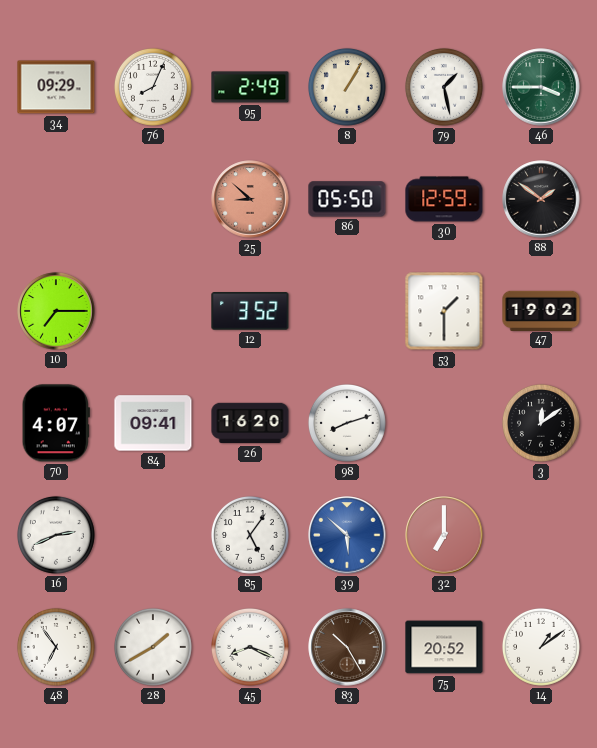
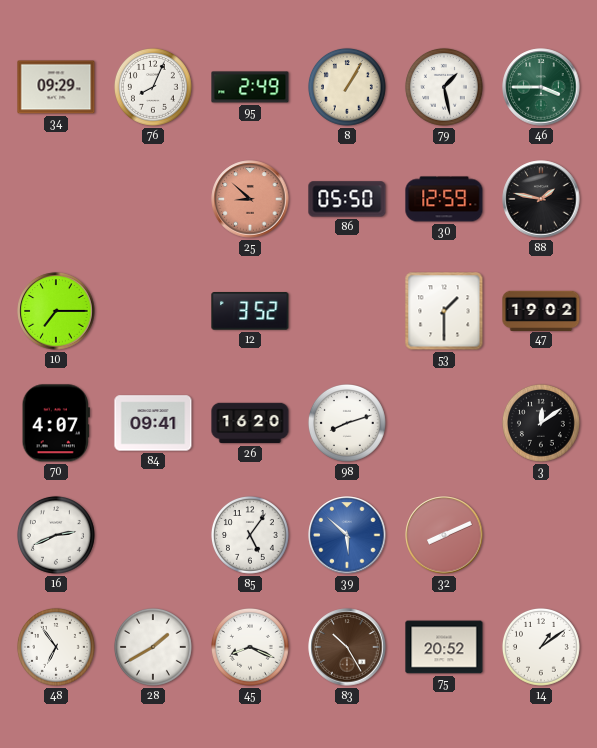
88: 1:51 -> 1:47
32: 7:00 -> 8:11
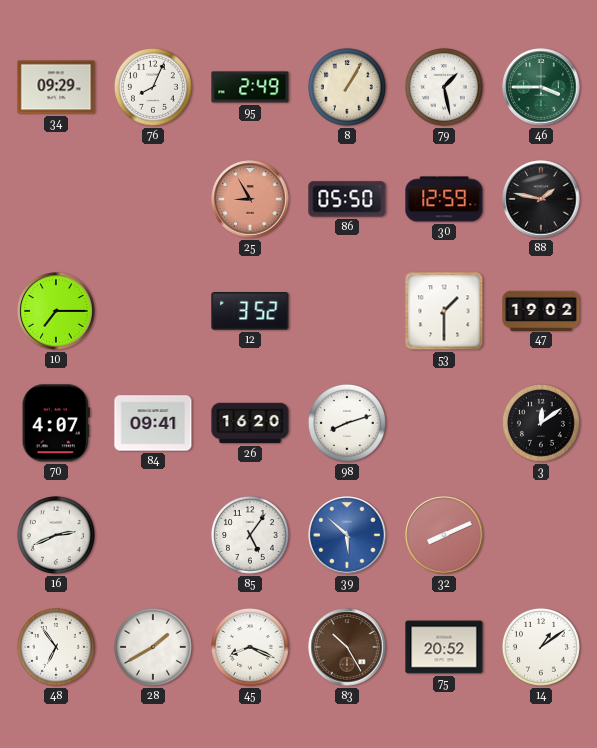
25: 8:52 -> 8:55
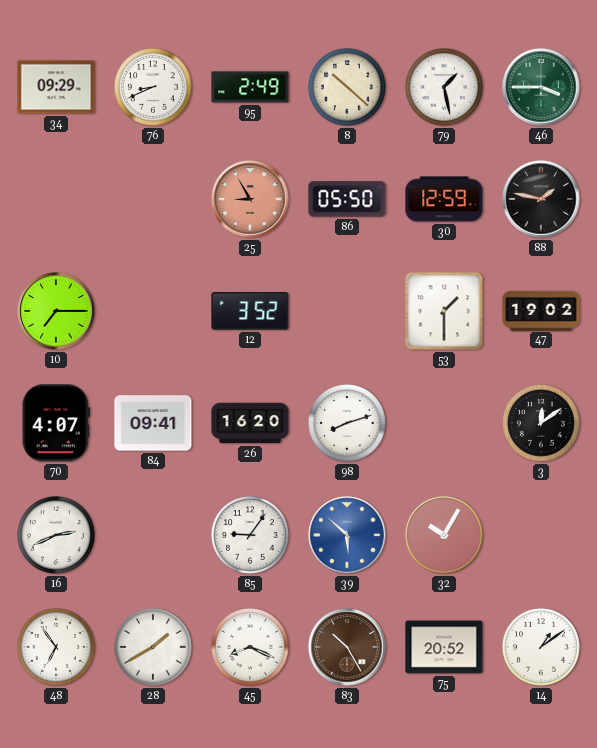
76: 8:04 -> 8:41
8: 1:05 -> 10:22
85: 5:06 -> 9:06
32: 8:11 -> 10:05
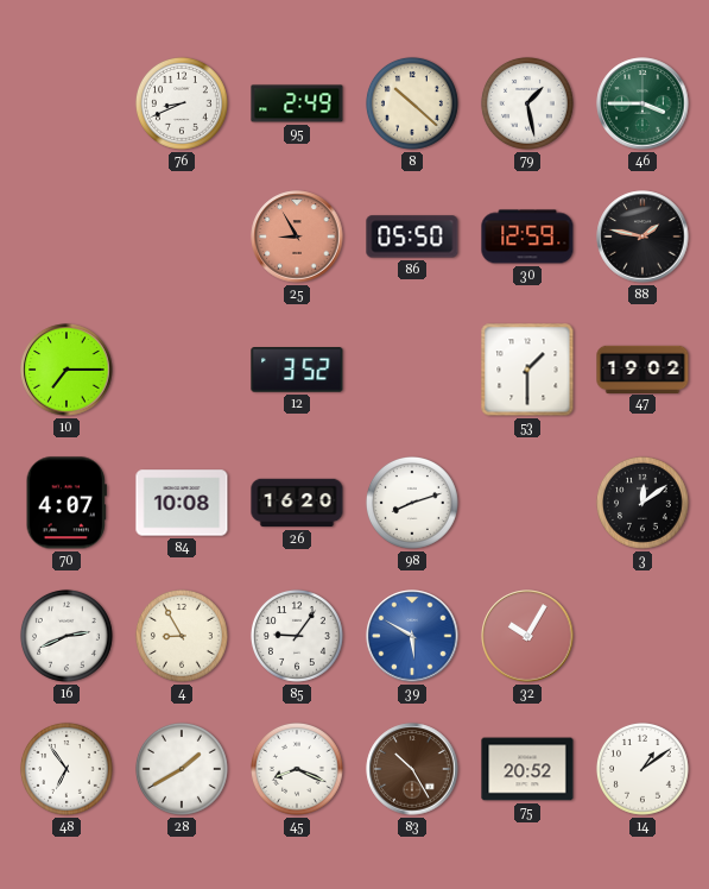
34: 09:29 -> none
84: 09:41 -> 10:08
4: none -> 8:55
39: 5:52 -> 5:50
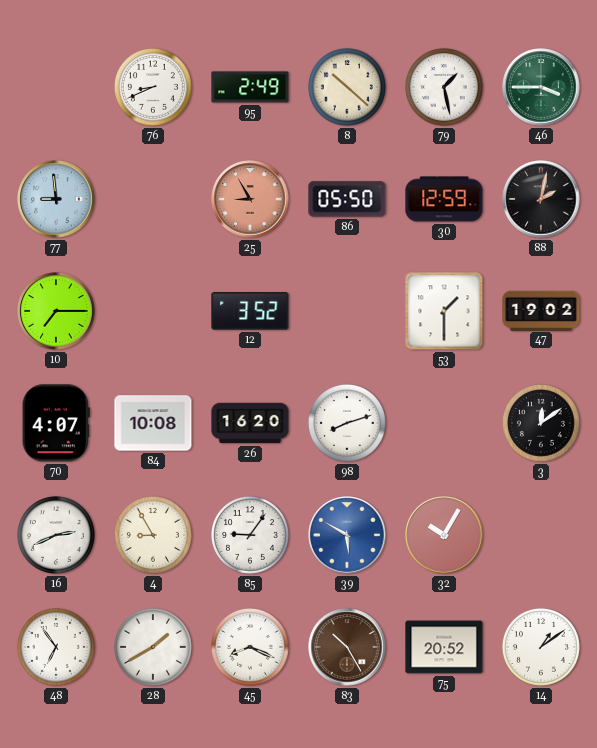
77: none -> 8:59
88: 1:47 -> 2:02
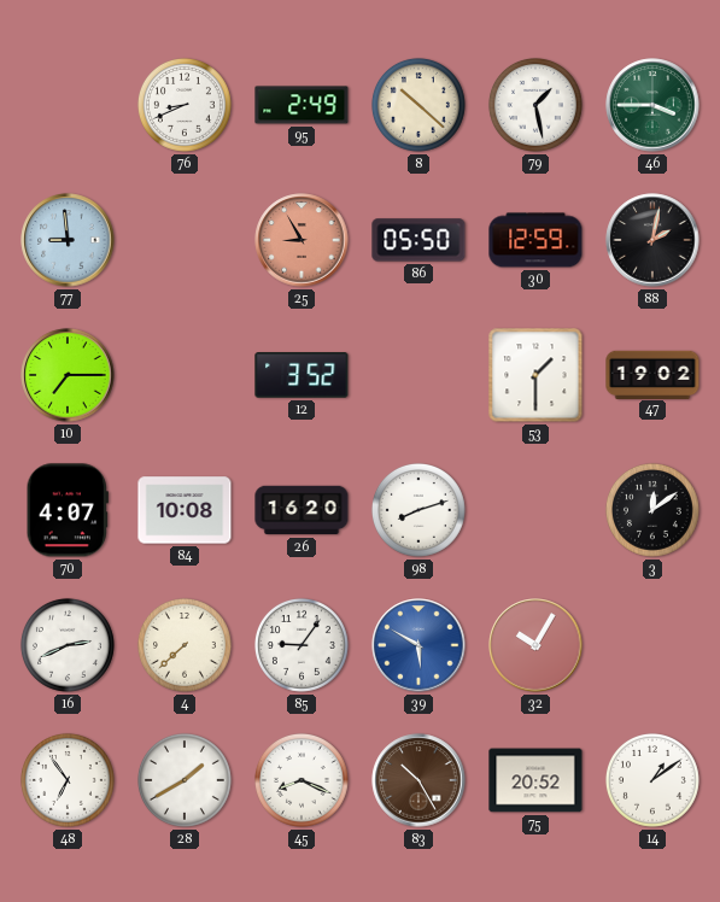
4: 8:55 -> 7:38
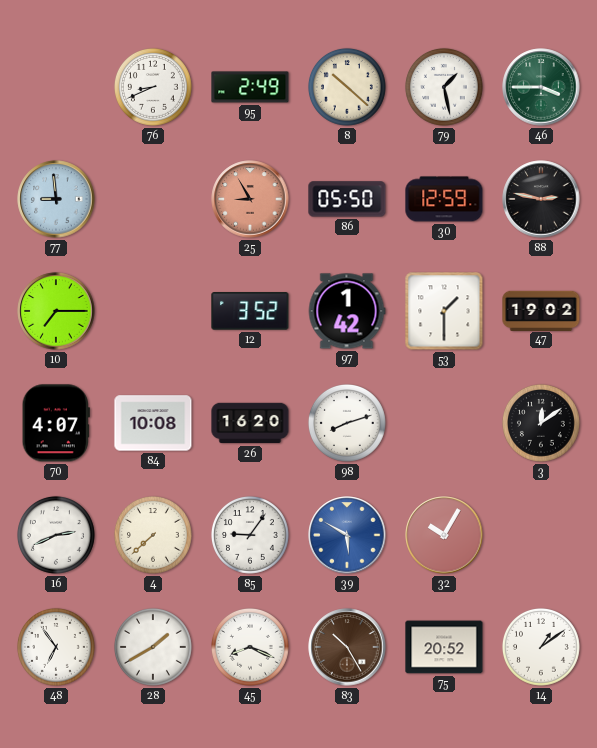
88: 2:02 -> 2:47
97: none -> 1:42
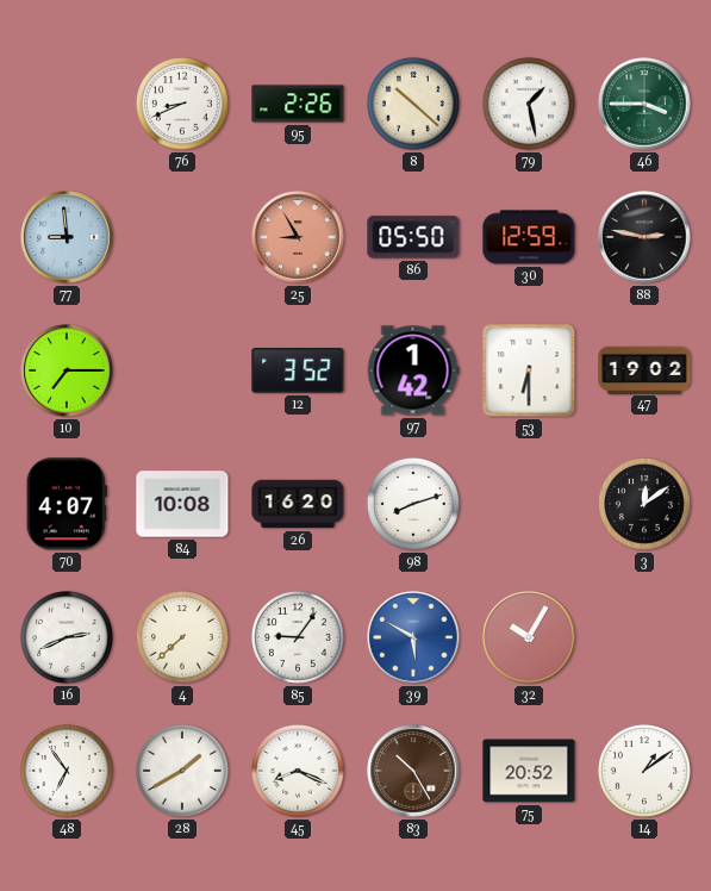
95: 2:49 -> 2:26
53: 1:30 -> 6:30
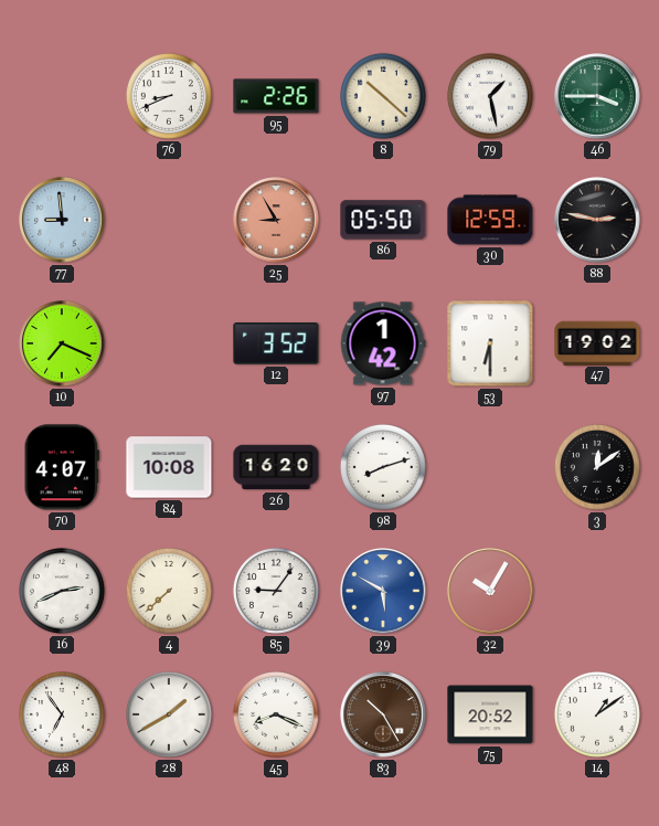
10: 7:15 -> 7:19
